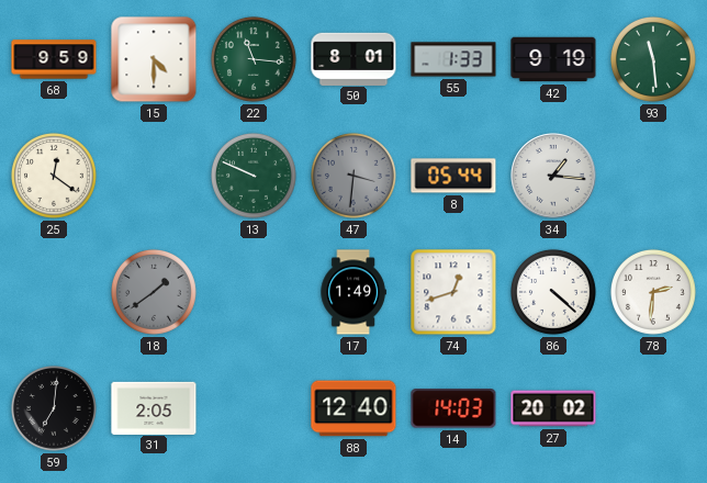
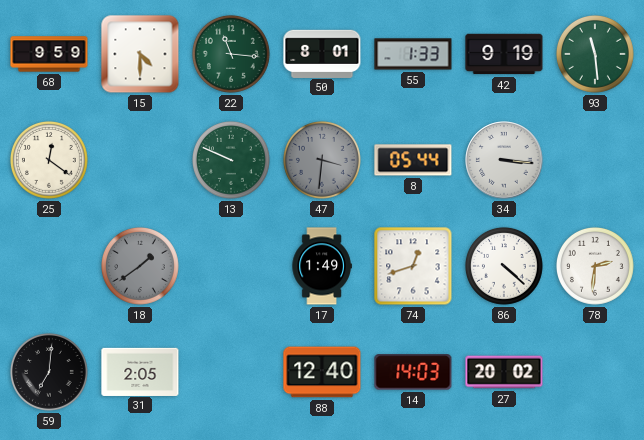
34: 1:16 -> 3:16
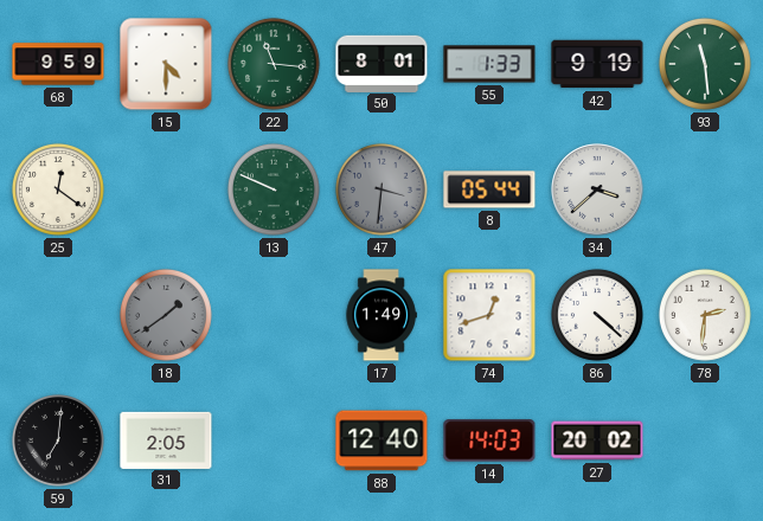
34: 3:16 -> 3:38
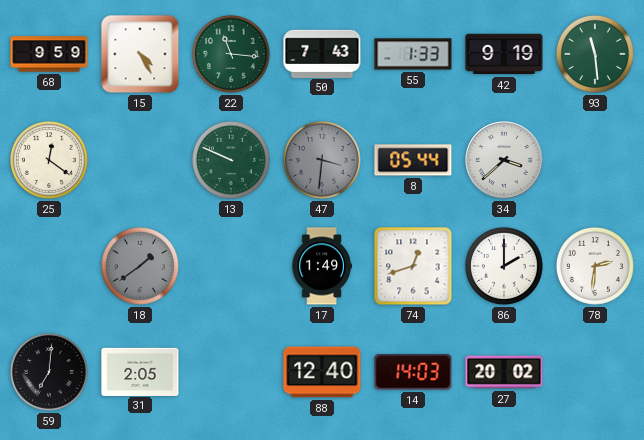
15: 4:30 -> 4:25
50: 8:01 -> 7:43
86: 4:22 -> 2:00
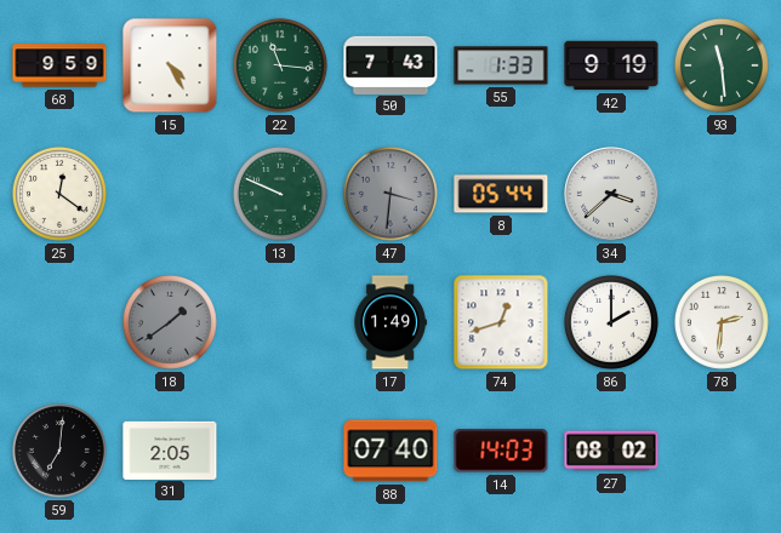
88: 12:40 -> 07:40
27: 20:02 -> 08:02
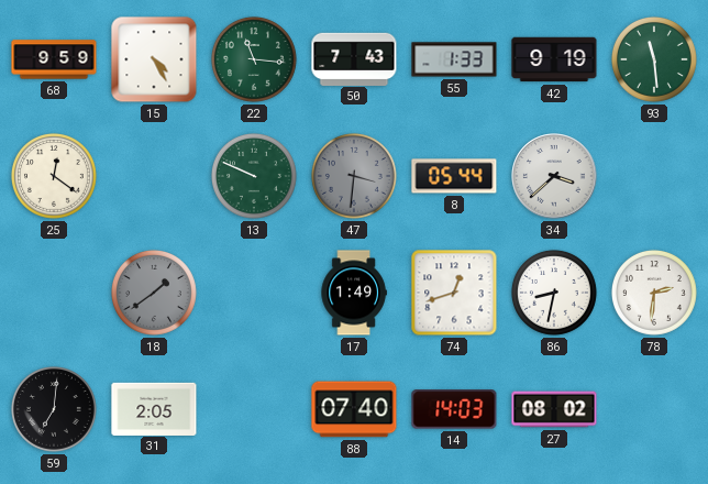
86: 2:00 -> 8:32
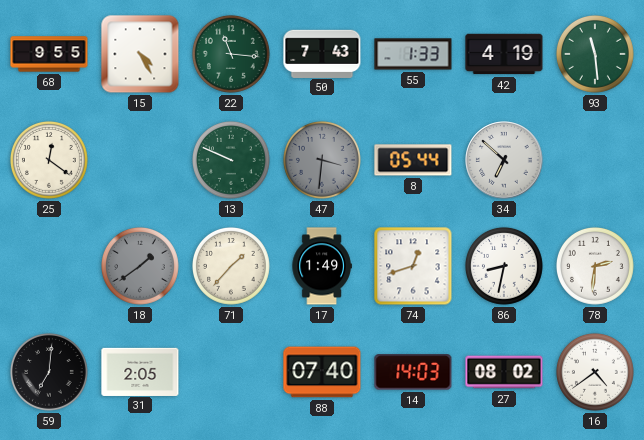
68: 9:59 -> 9:55
42: 9:19 -> 4:19
34: 3:38 -> 6:52
71: none -> 1:37
16: none -> 4:39
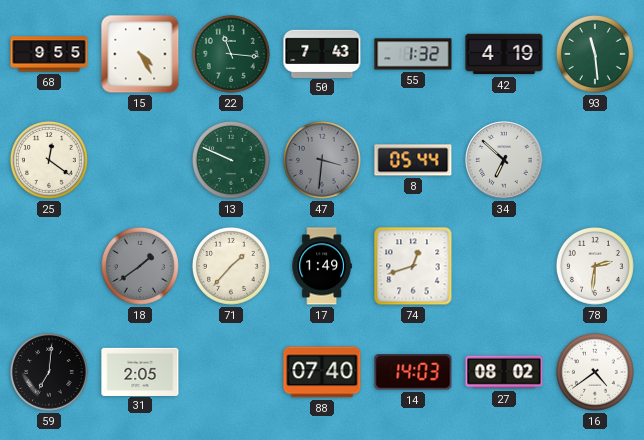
55: 1:33 -> 1:32
86: 8:32 -> none
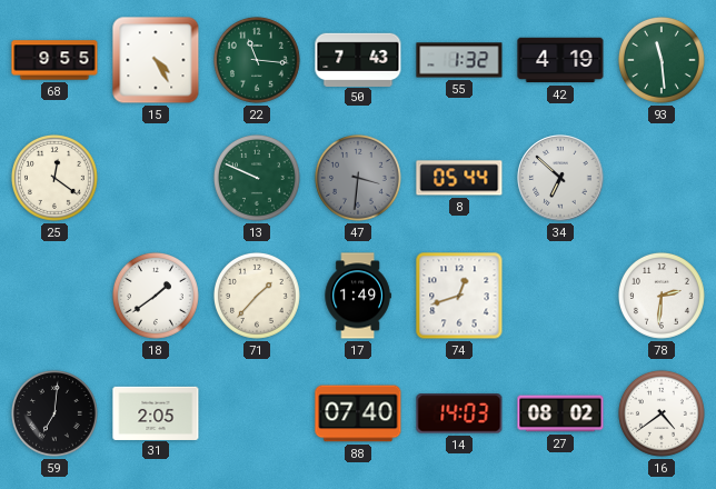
18 dial: grey -> white
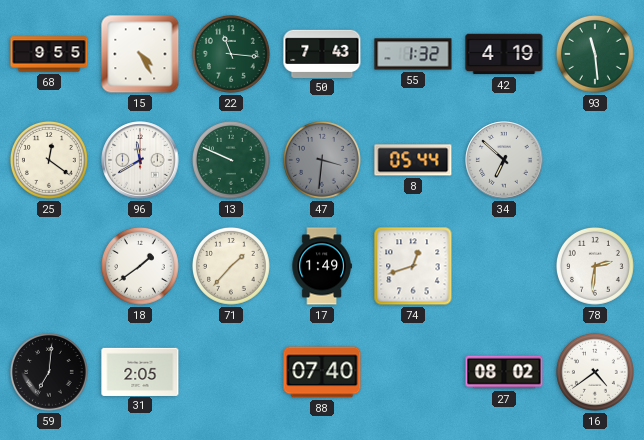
96: none -> 11:40
14: 14:03 -> none
